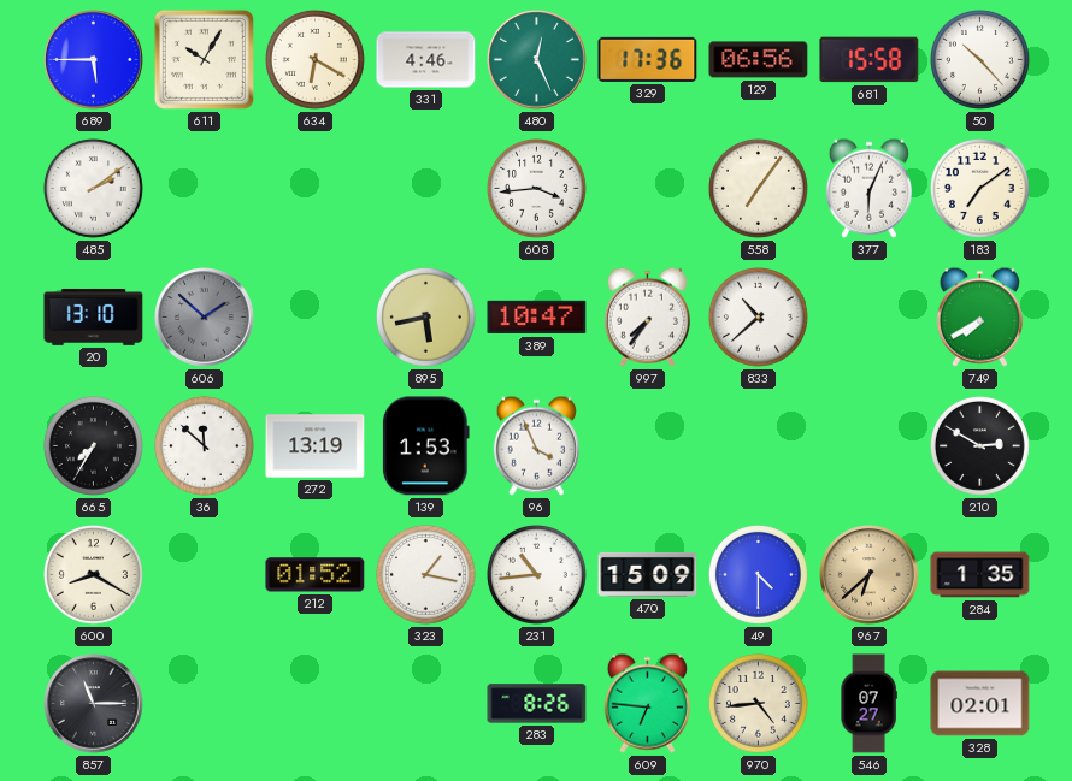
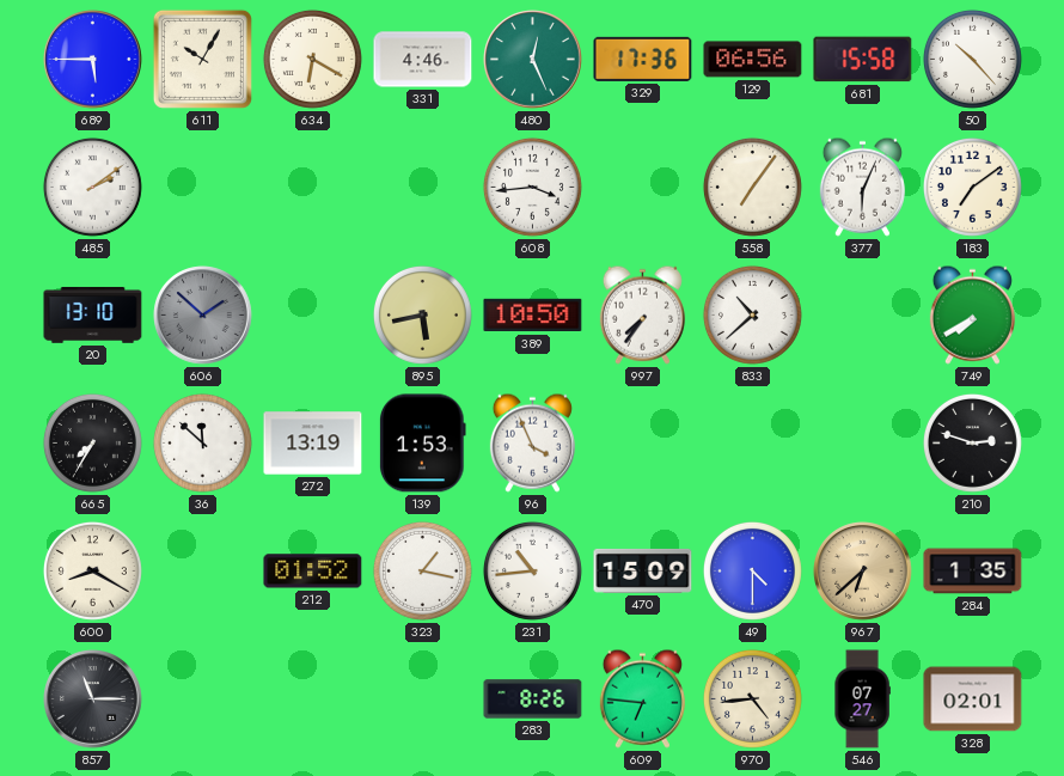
389: 10:47 -> 10:50
210: 2:50 -> 2:48
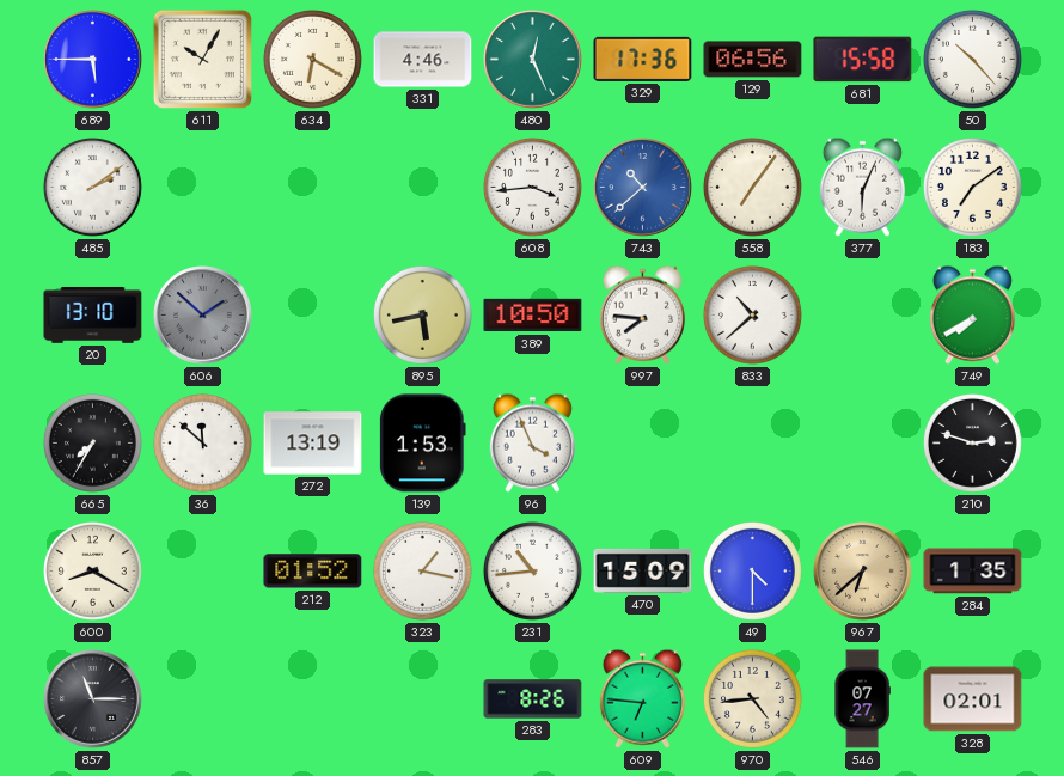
743: none -> 10:38
997: 7:36 -> 7:46
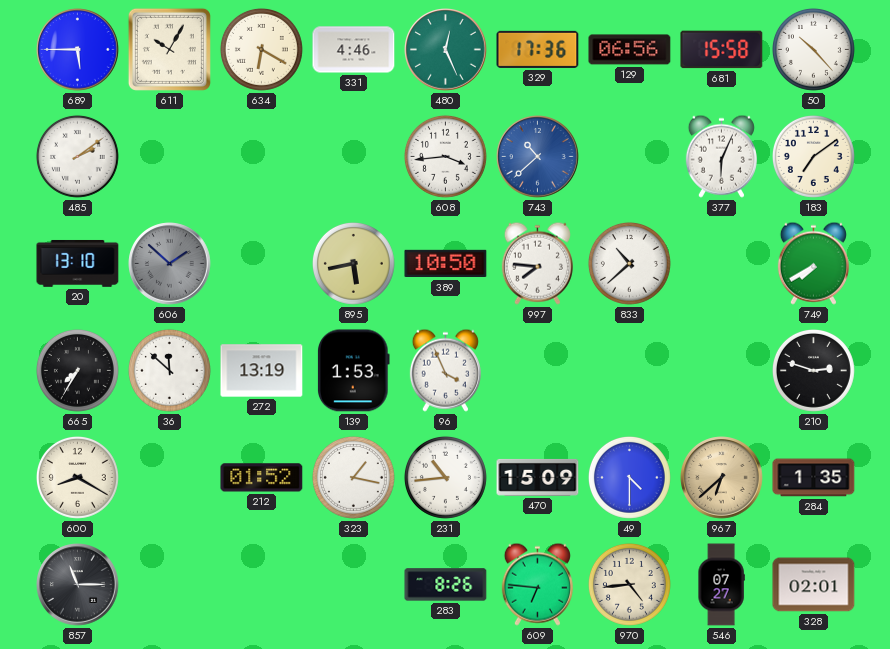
558: 7:06 -> none
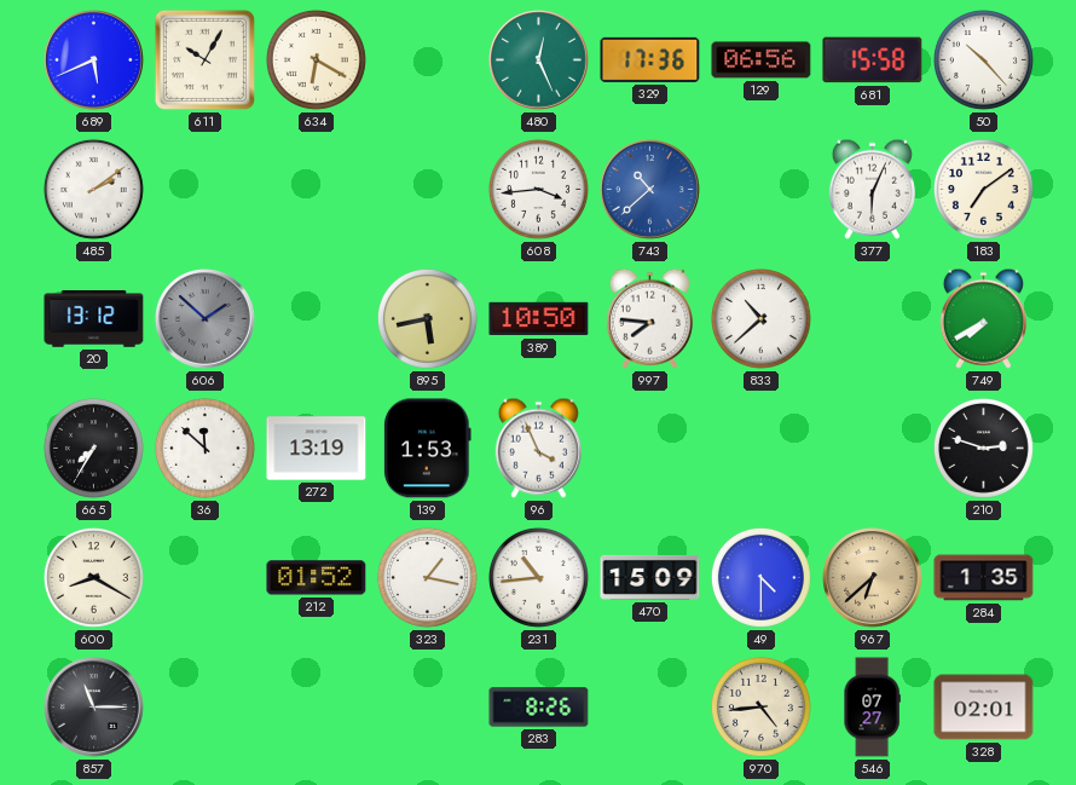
689: 5:45 -> 5:41
331: 4:46 -> none
20: 13:10 -> 13:12
609: 6:46 -> none
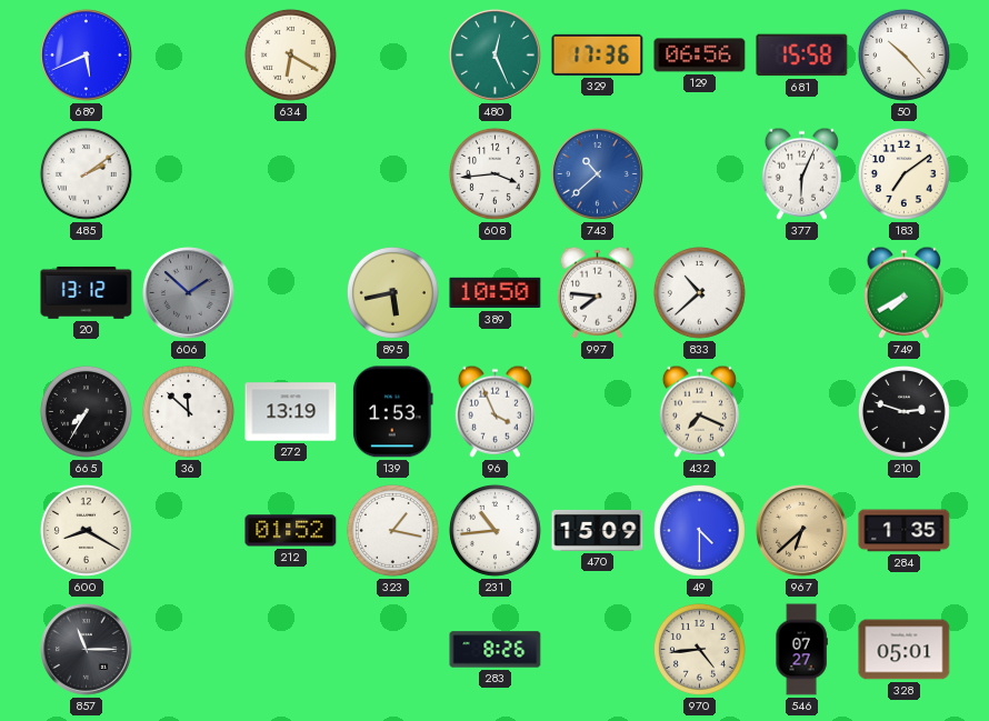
611: 10:05 -> none
432: none -> 7:19
328: 02:01 -> 05:01
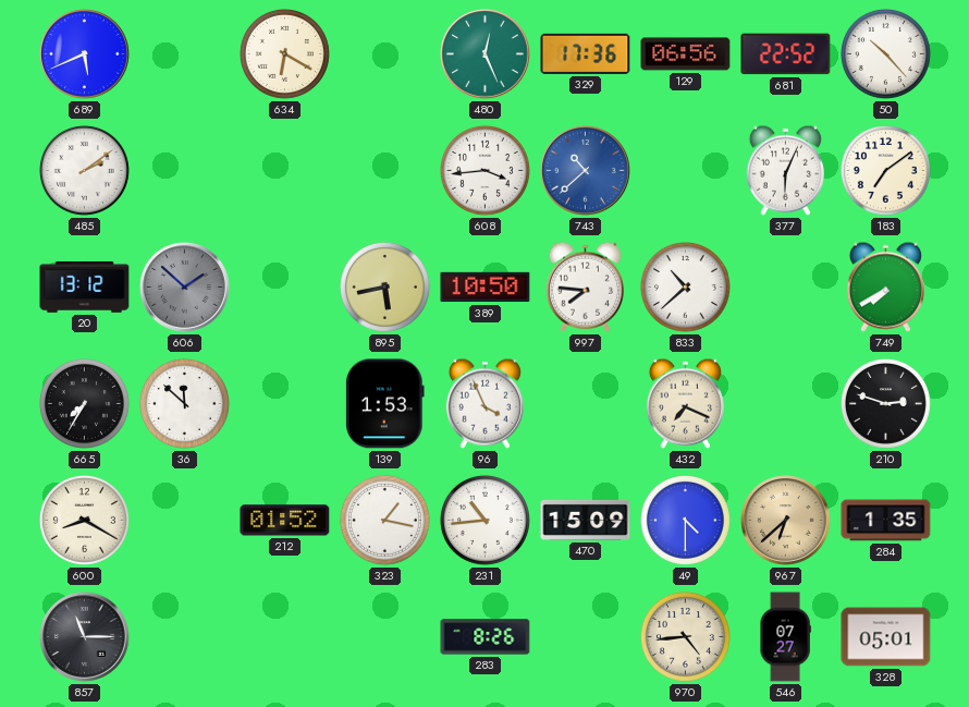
681: 15:58 -> 22:52
272: 13:19 -> none
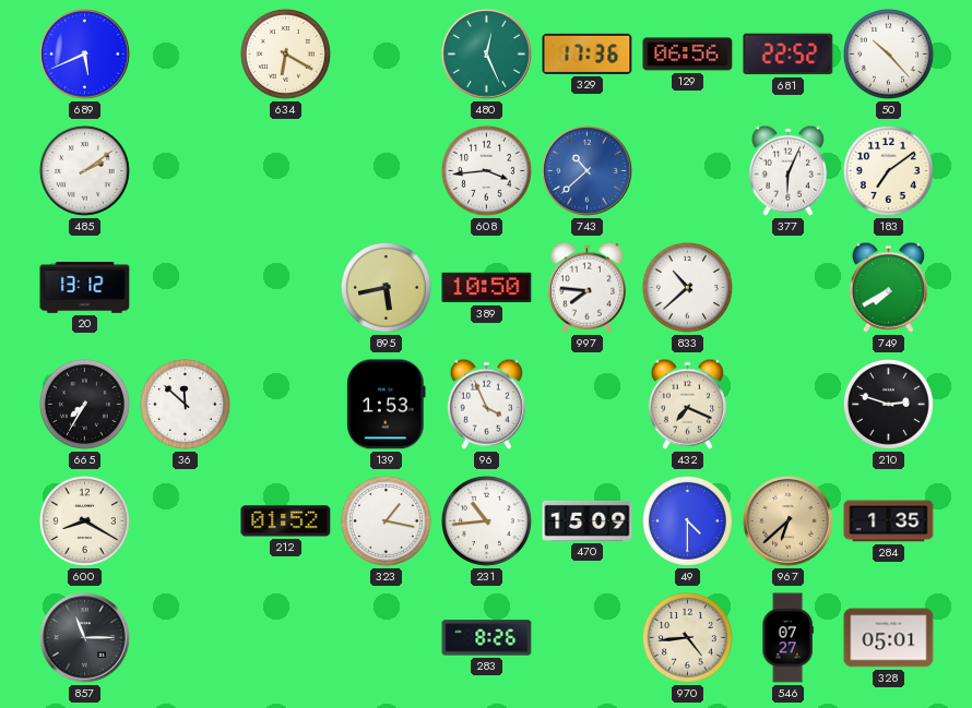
606: 1:52 -> none
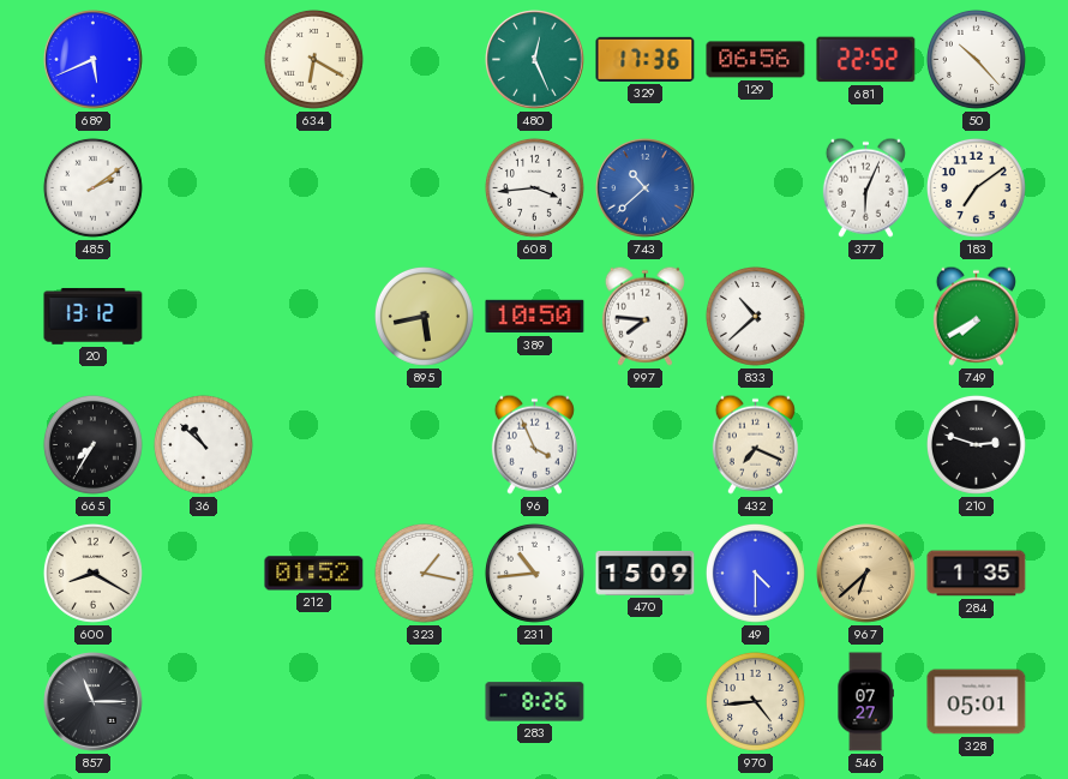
36: 11:52 -> 10:52
139: 1:53 -> none
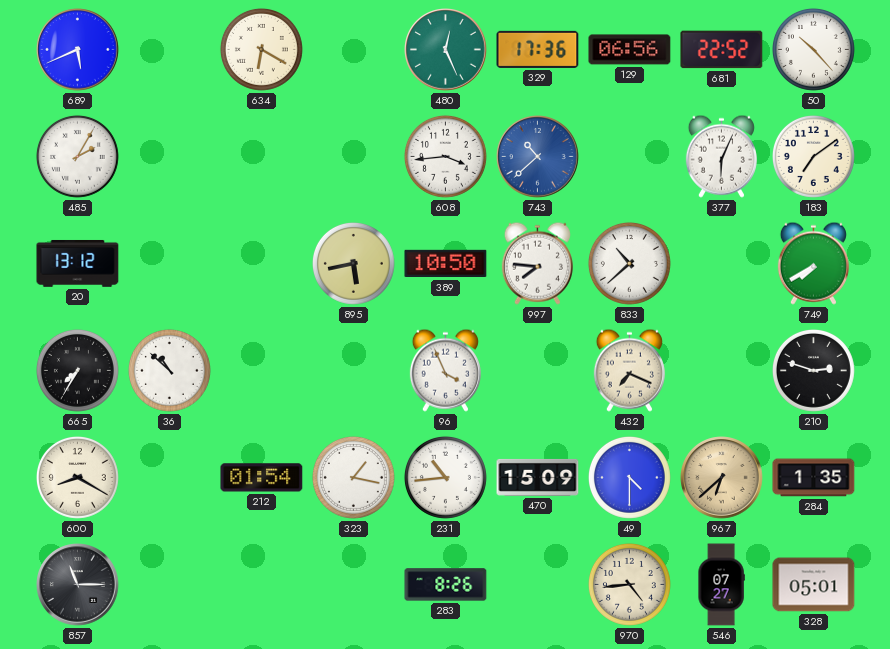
485: 2:09 -> 2:05
212: 01:52 -> 01:54
